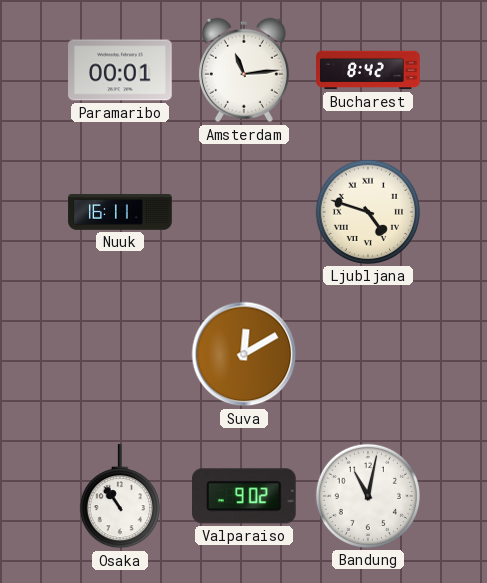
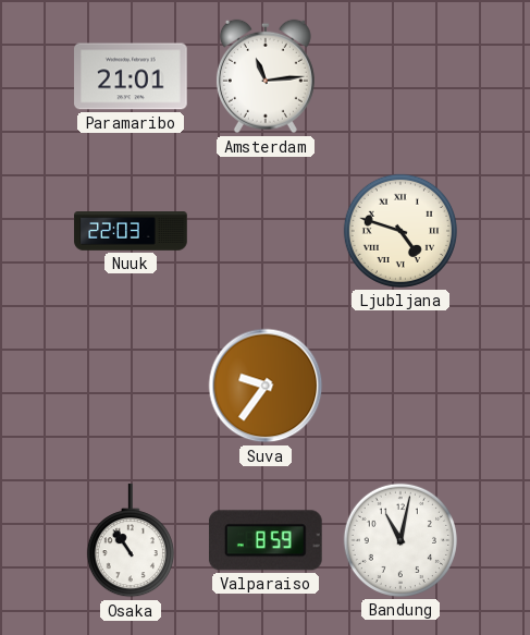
Paramaribo: 00:01 -> 21:01
Bucharest: 8:42 -> none
Nuuk: 16:11 -> 22:03
Suva: 12:10 -> 9:36
Valparaiso: 9:02 -> 8:59
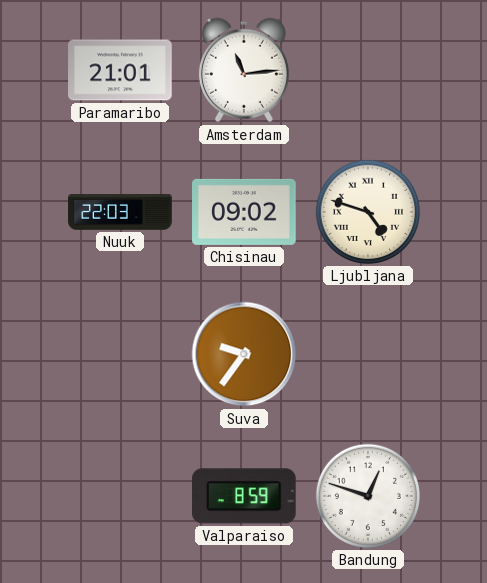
Chisinau: none -> 09:02
Osaka: 10:54 -> none
Bandung: 11:02 -> 12:48
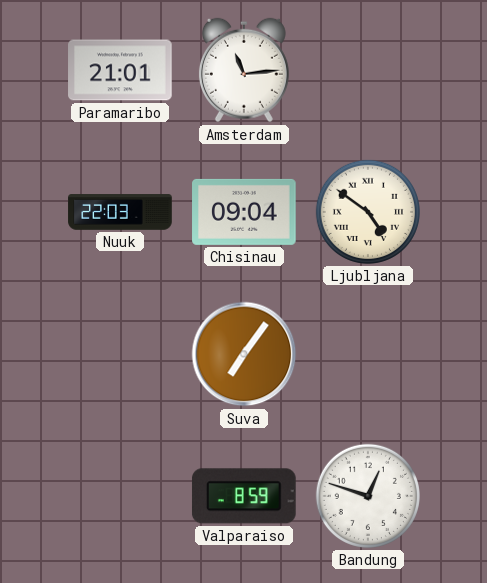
Chisinau: 09:02 -> 09:04
Ljubljana: 4:48 -> 4:51
Suva: 9:36 -> 7:06
